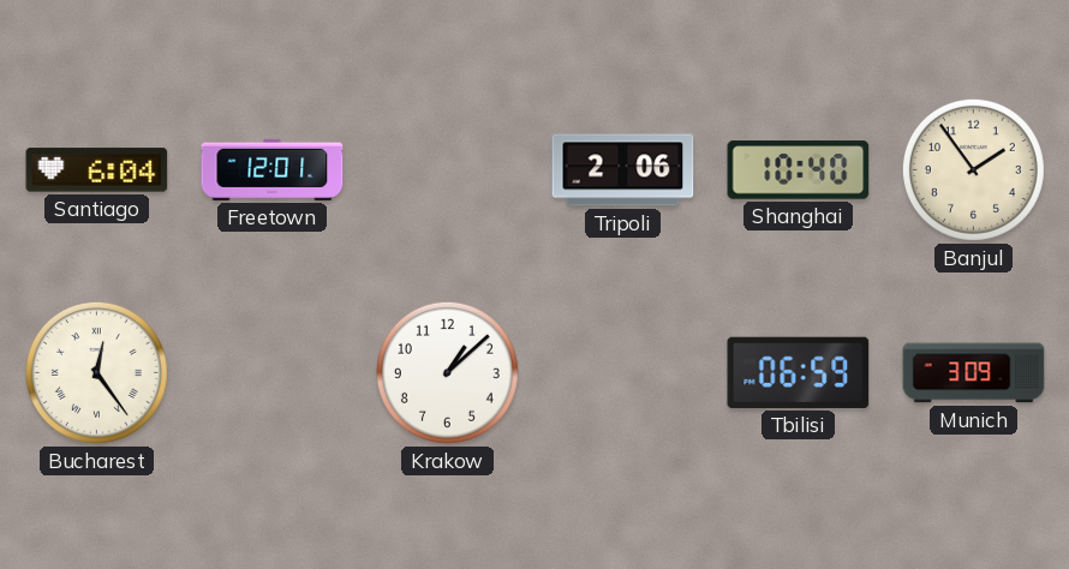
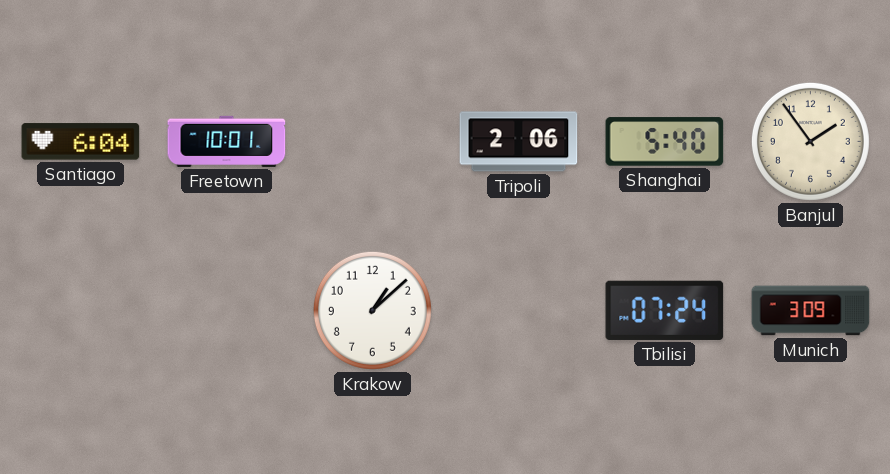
Freetown: 12:01 -> 10:01
Shanghai: 10:40 -> 5:40
Bucharest: 12:24 -> none
Tbilisi: 06:59 -> 07:24
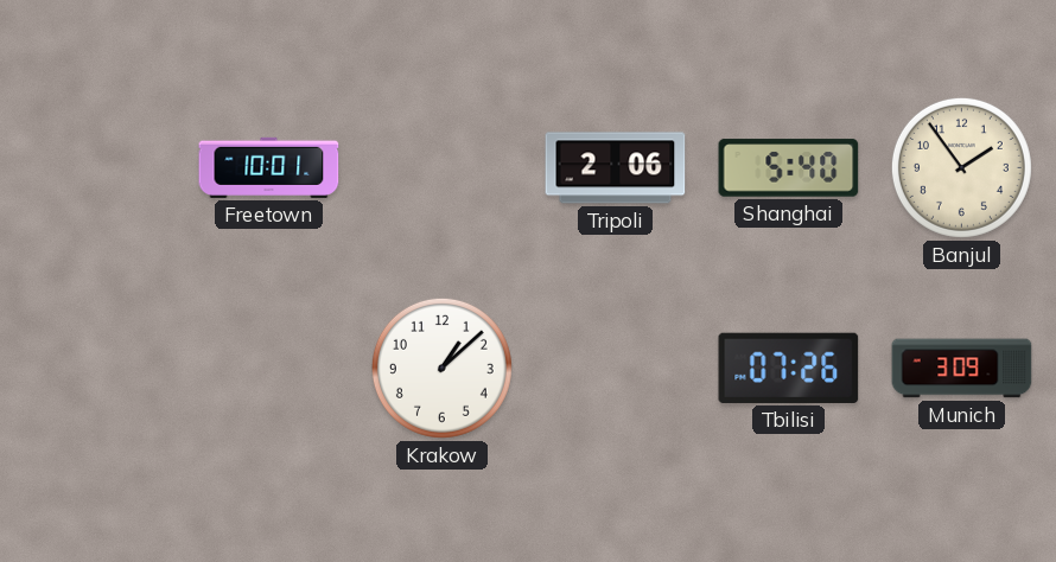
Santiago: 6:04 -> none
Tbilisi: 07:24 -> 07:26
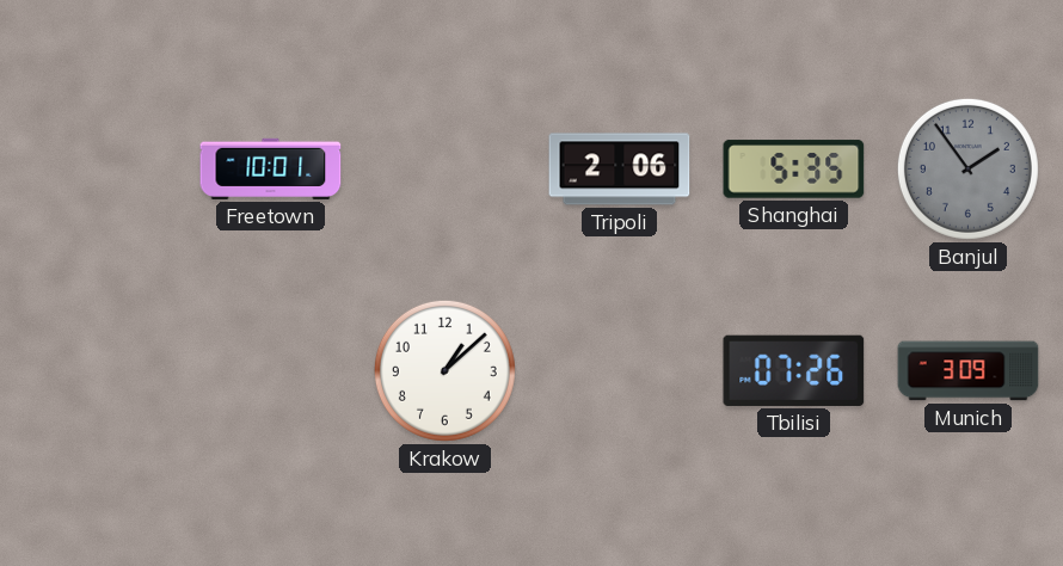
Shanghai: 5:40 -> 5:35
Banjul dial: cream -> grey
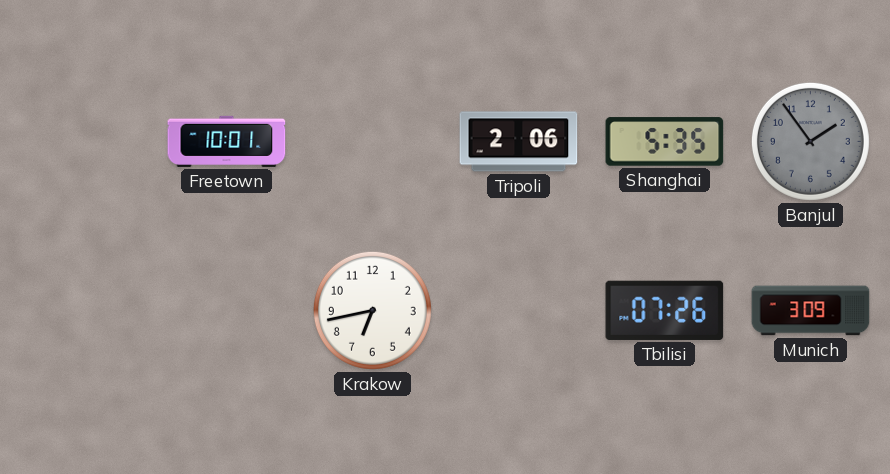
Krakow: 1:08 -> 6:43
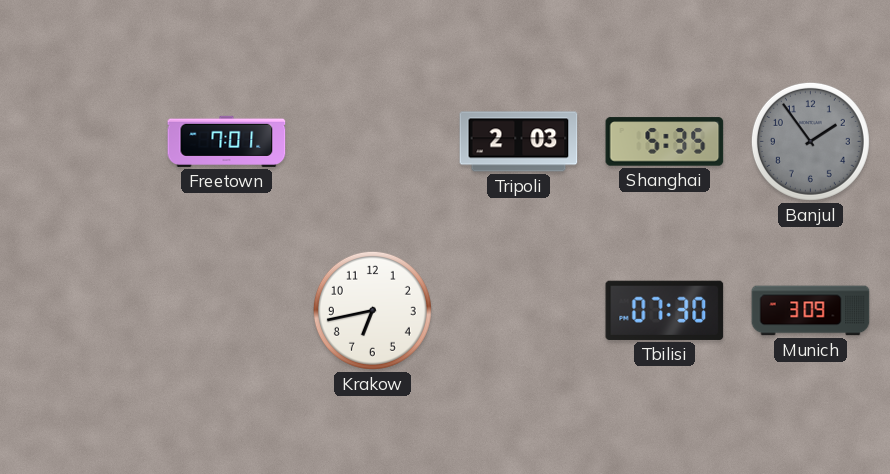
Freetown: 10:01 -> 7:01
Tripoli: 2:06 -> 2:03
Tbilisi: 07:26 -> 07:30
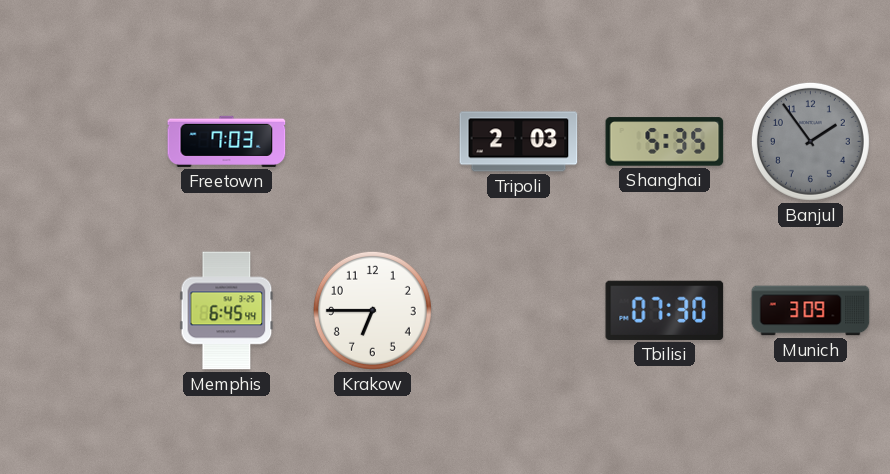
Freetown: 7:01 -> 7:03
Memphis: none -> 6:45
Krakow: 6:43 -> 6:45
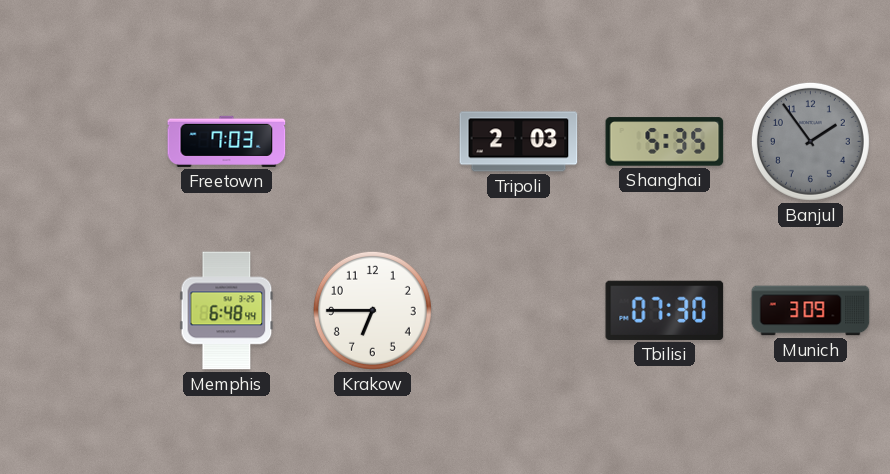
Memphis: 6:45 -> 6:48
